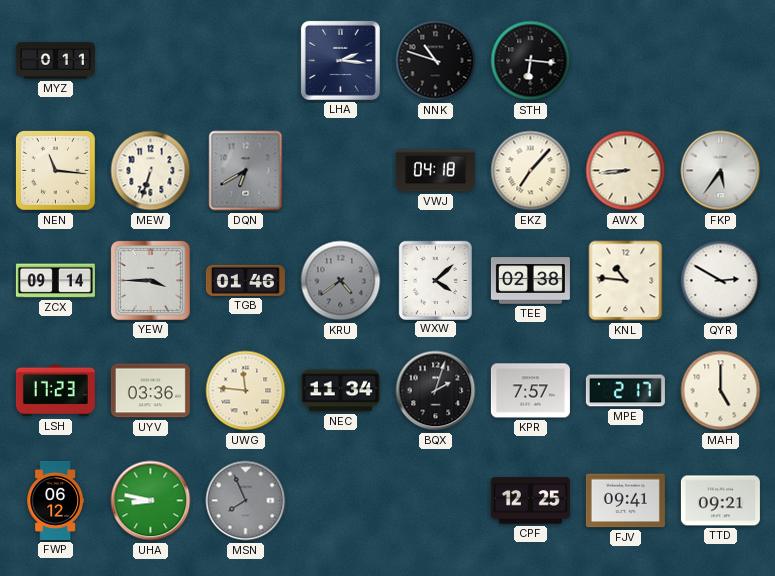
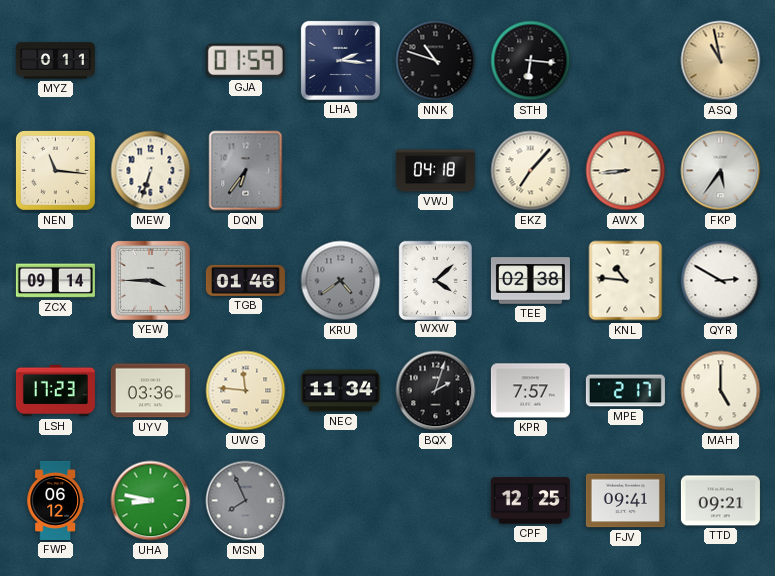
GJA: none -> 01:59
ASQ: none -> 10:58
DQN: 6:40 -> 6:36
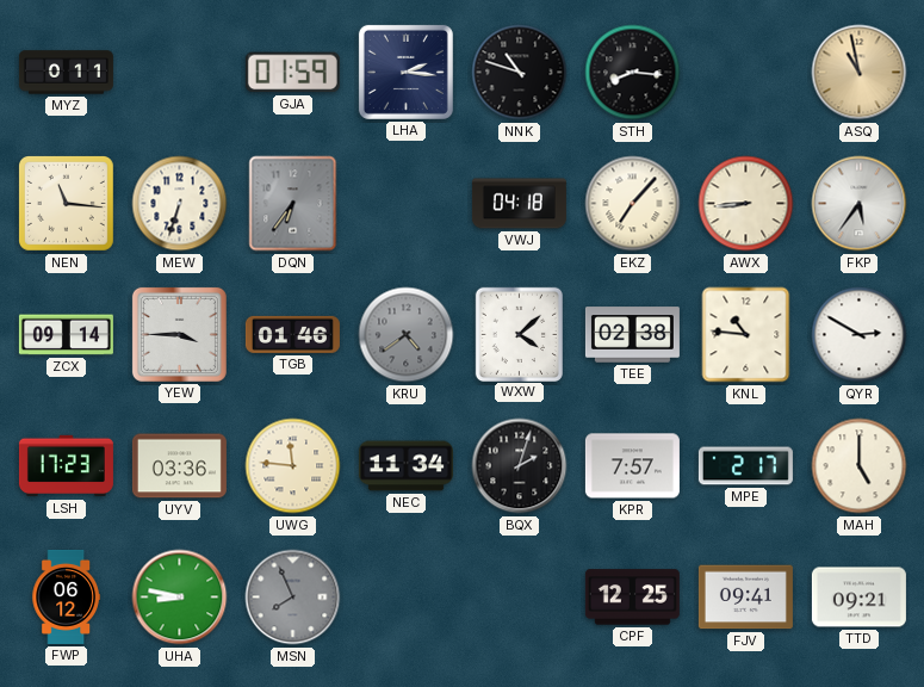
STH: 6:16 -> 8:16
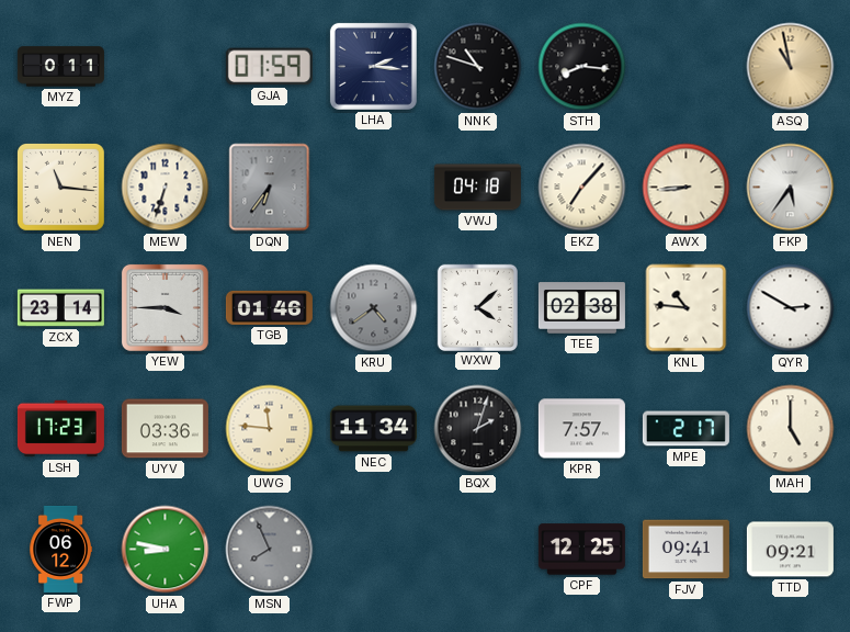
ZCX: 09:14 -> 23:14
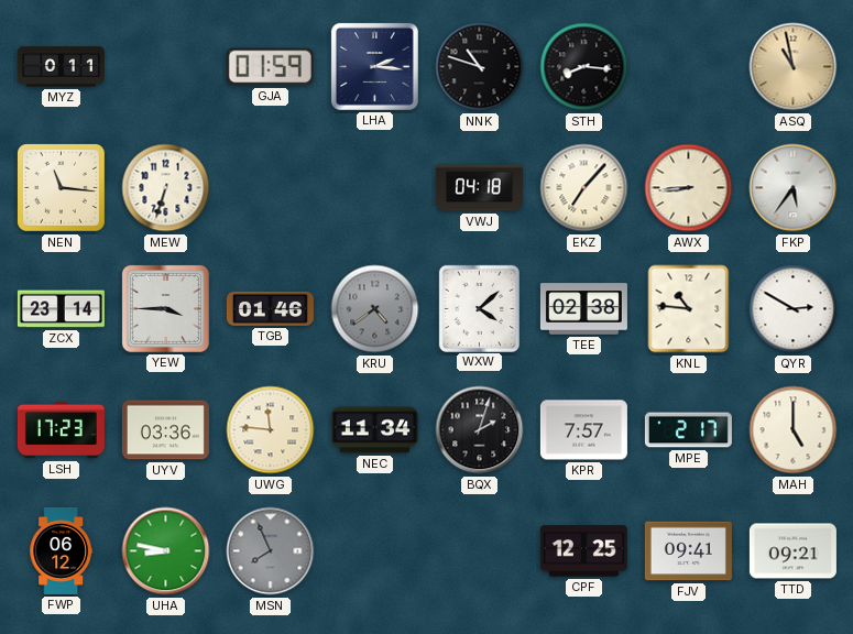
DQN: 6:36 -> none
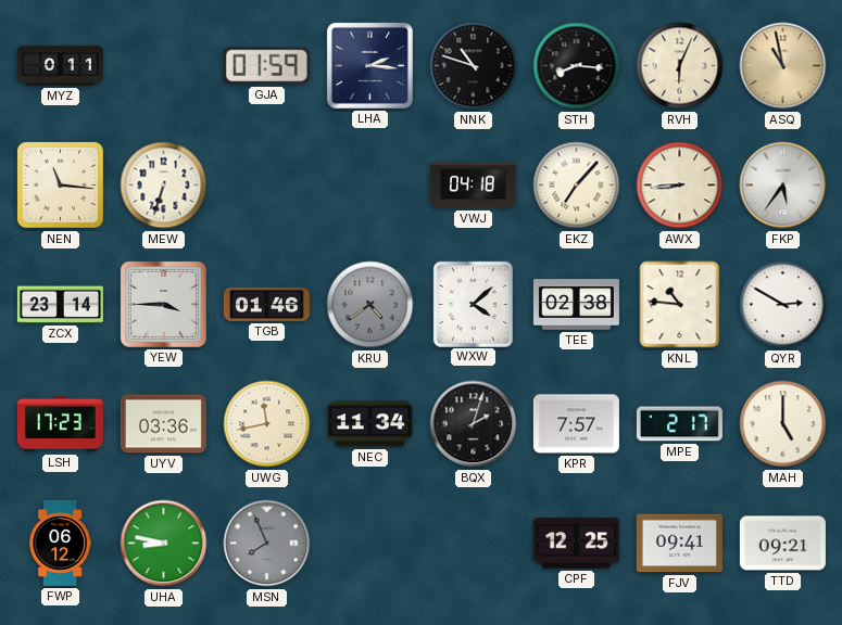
RVH: none -> 6:04
UWG: 11:46 -> 11:43
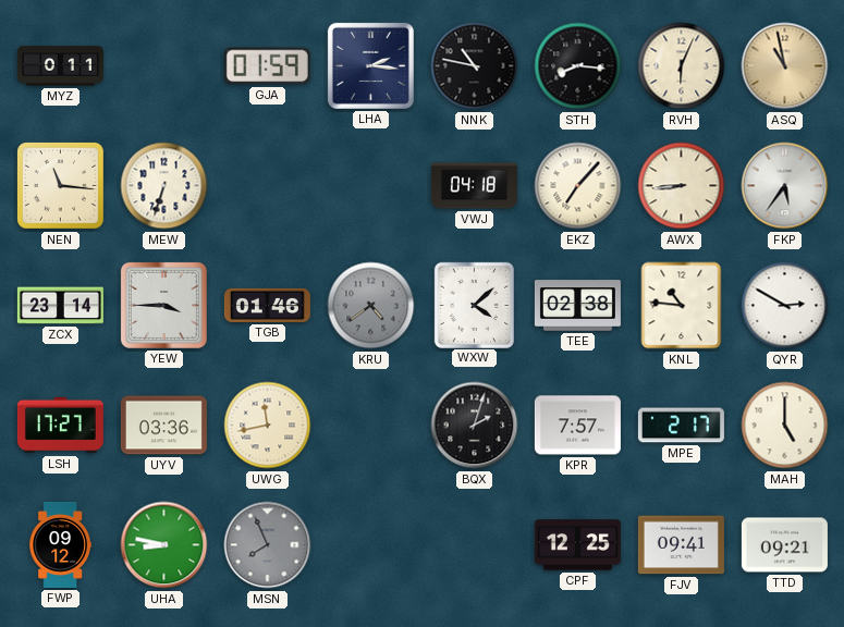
NNK: 10:48 -> 10:47
LSH: 17:23 -> 17:27
NEC: 11:34 -> none
FWP: 06:12 -> 09:12
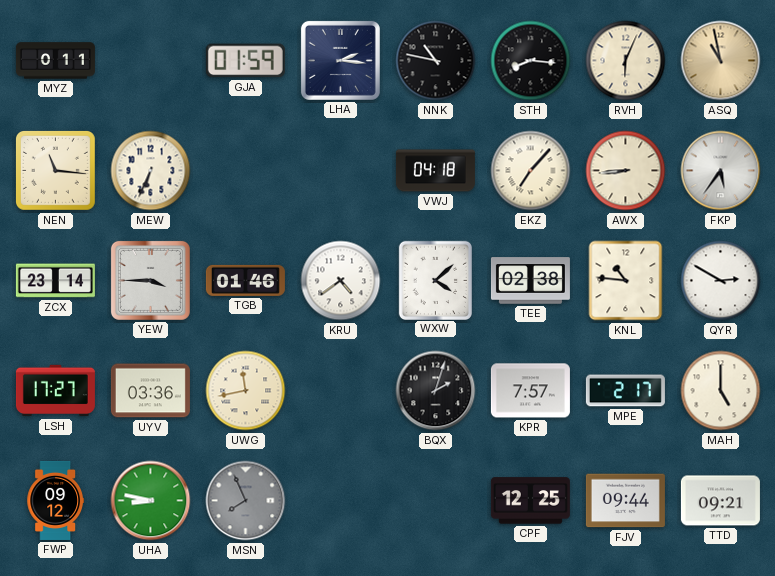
MEW: 6:33 -> 6:34
KRU dial: grey -> white
FJV: 09:41 -> 09:44
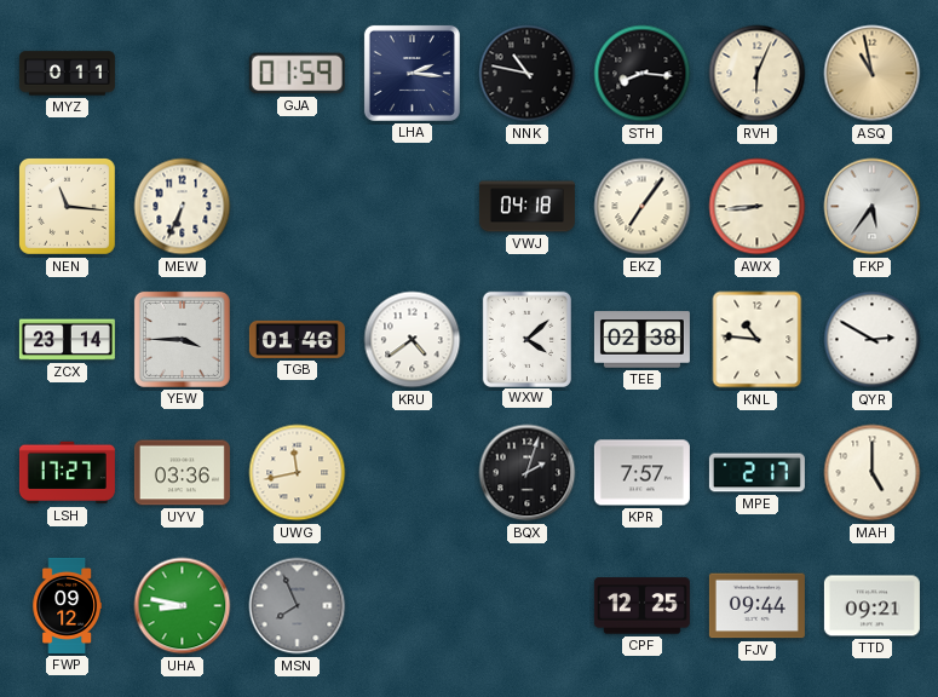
EKZ: 7:07 -> 7:06
